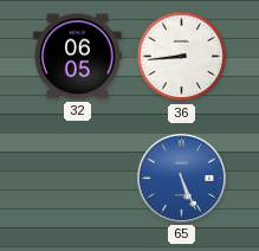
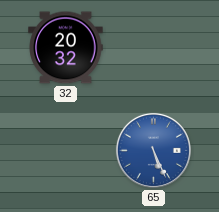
32: 06:05 -> 20:32
36: 8:44 -> none
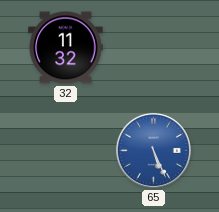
32: 20:32 -> 11:32
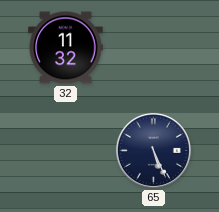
65 dial: blue -> navy
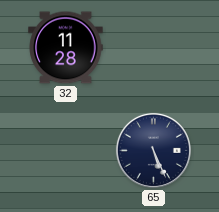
32: 11:32 -> 11:28
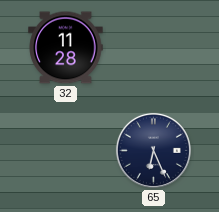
65: 5:26 -> 6:26
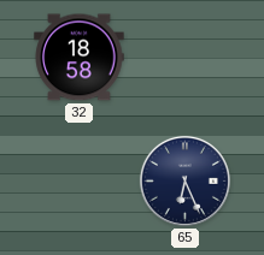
32: 11:28 -> 18:58
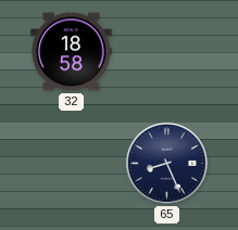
65: 6:26 -> 8:26
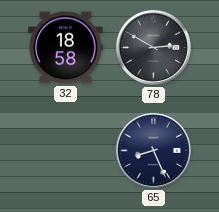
78: none -> 2:50
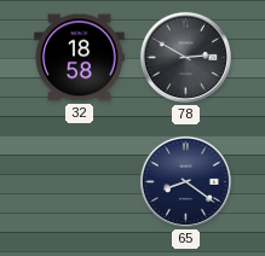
65: 8:26 -> 8:21
